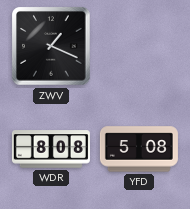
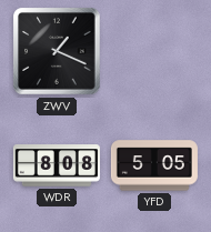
YFD: 5:08 -> 5:05
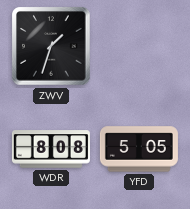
ZWV: 1:19 -> 1:33
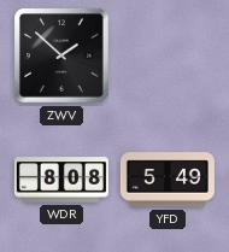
ZWV: 1:33 -> 1:52
YFD: 5:05 -> 5:49
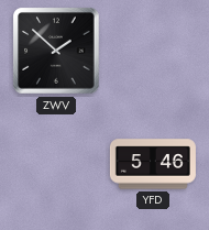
WDR: 8:08 -> none
YFD: 5:49 -> 5:46
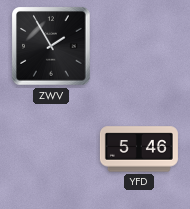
ZWV: 1:52 -> 1:55
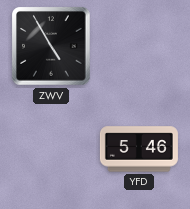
ZWV: 1:55 -> 4:55
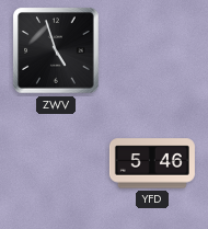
ZWV: 4:55 -> 4:57
